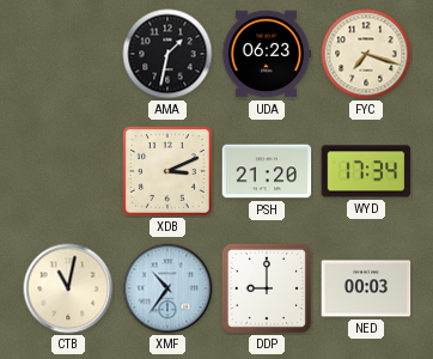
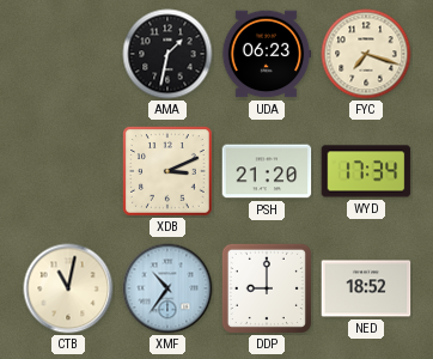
NED: 00:03 -> 18:52
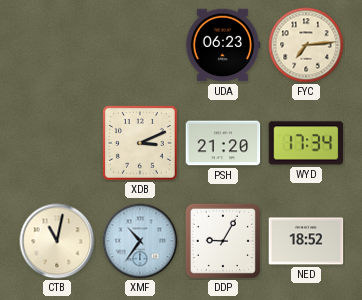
AMA: 1:32 -> none
FYC: 7:18 -> 7:14
DDP: 9:00 -> 9:05
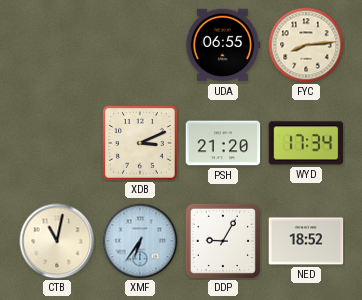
UDA: 06:23 -> 06:55
FYC: 7:14 -> 8:14
XMF: 10:36 -> 6:36
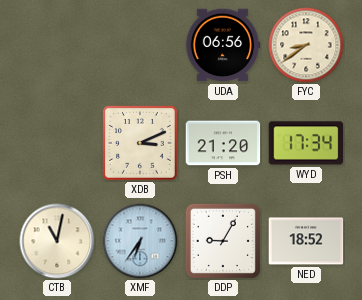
UDA: 06:55 -> 06:56
FYC: 8:14 -> 8:39
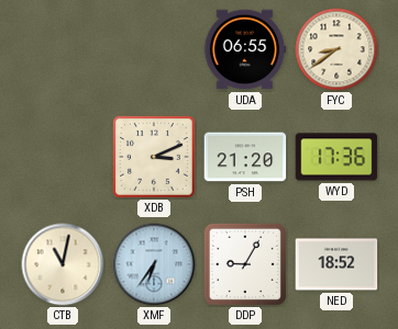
UDA: 06:56 -> 06:55
WYD: 17:34 -> 17:36
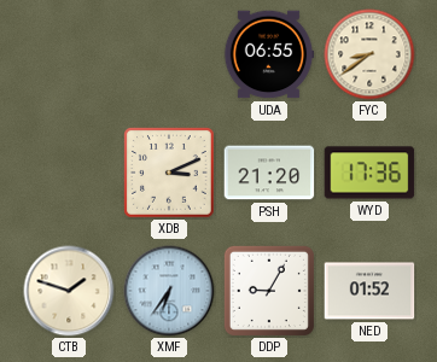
CTB: 11:02 -> 1:48
NED: 18:52 -> 01:52
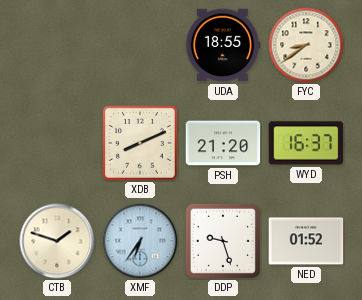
UDA: 06:55 -> 18:55
XDB: 3:11 -> 8:11
WYD: 17:36 -> 16:37
DDP: 9:05 -> 9:27
